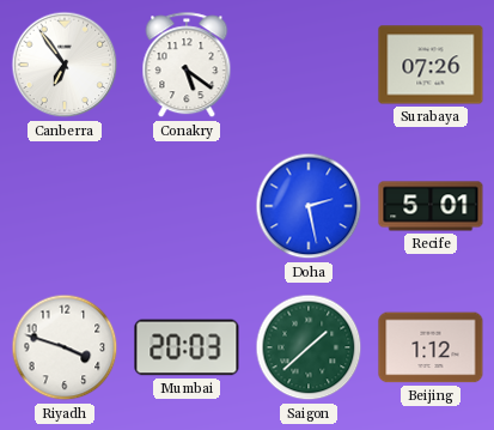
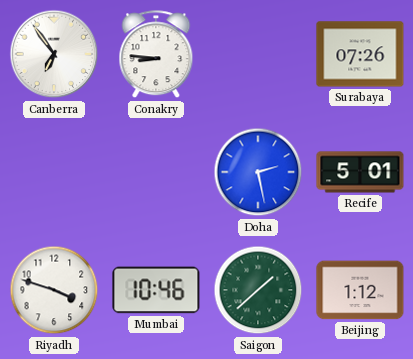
Conakry: 5:21 -> 8:46
Mumbai: 20:03 -> 10:46
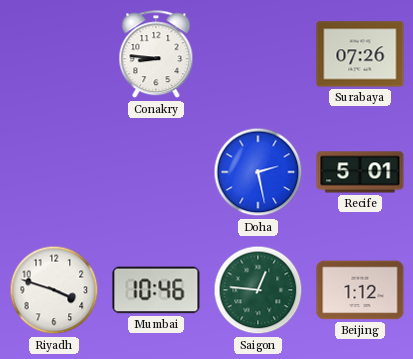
Canberra: 6:54 -> none
Saigon: 1:38 -> 12:46
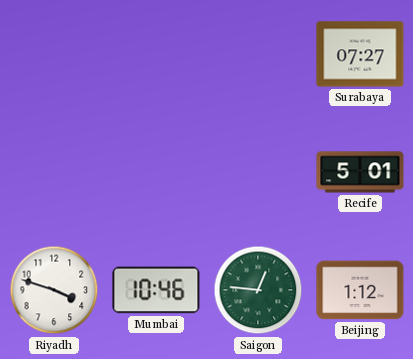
Conakry: 8:46 -> none
Surabaya: 07:26 -> 07:27
Doha: 2:28 -> none
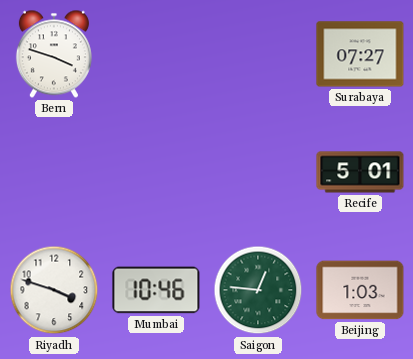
Bern: none -> 3:48
Beijing: 1:12 -> 1:03
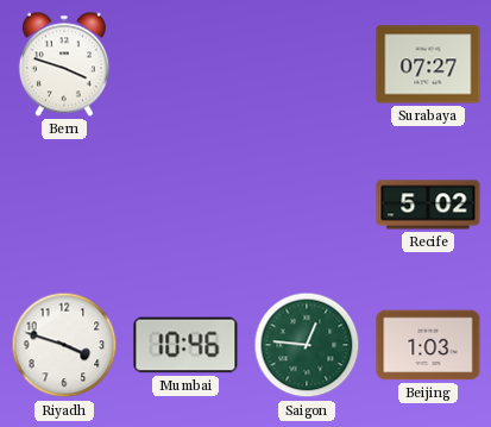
Recife: 5:01 -> 5:02
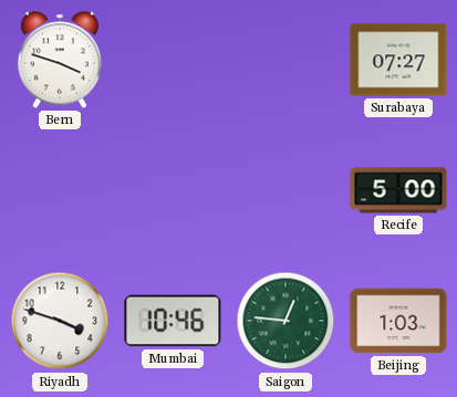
Recife: 5:02 -> 5:00
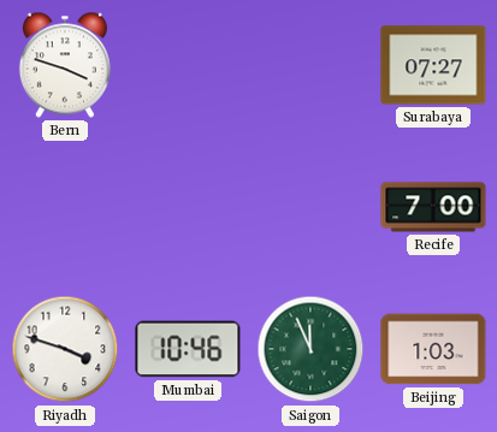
Recife: 5:00 -> 7:00
Saigon: 12:46 -> 11:56
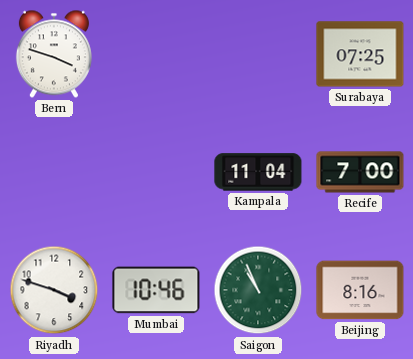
Surabaya: 07:27 -> 07:25
Kampala: none -> 11:04
Saigon: 11:56 -> 10:56
Beijing: 1:03 -> 8:16
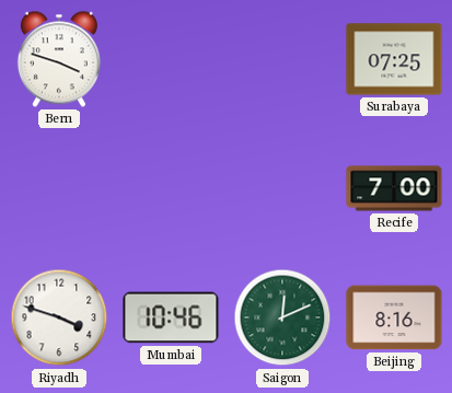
Kampala: 11:04 -> none
Saigon: 10:56 -> 12:11
